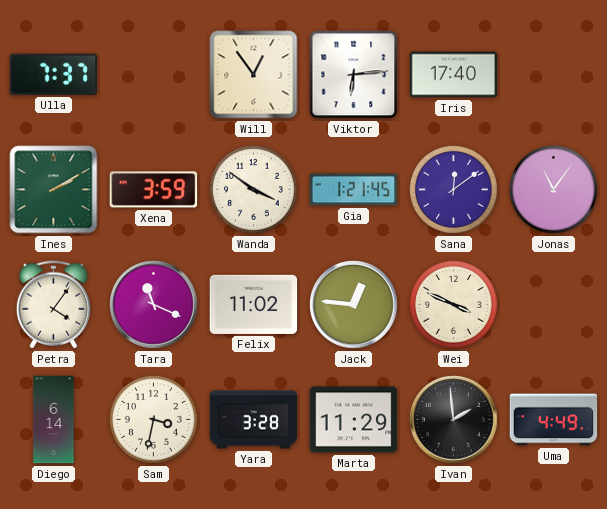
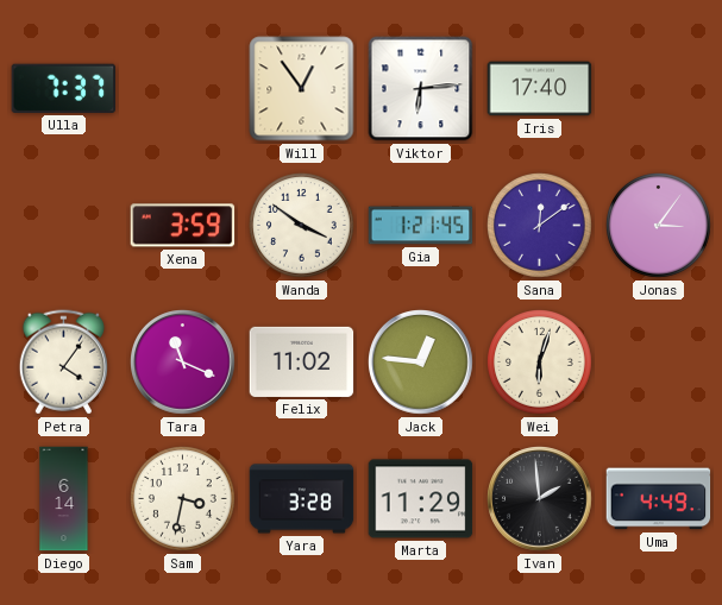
Ines: 2:10 -> none
Jonas: 11:06 -> 3:06
Wei: 3:49 -> 6:03
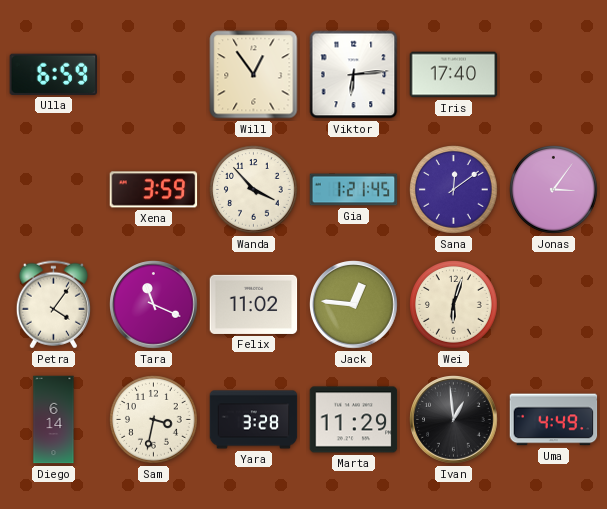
Ulla: 7:37 -> 6:59
Wanda: 3:51 -> 3:53
Ivan: 1:59 -> 12:59
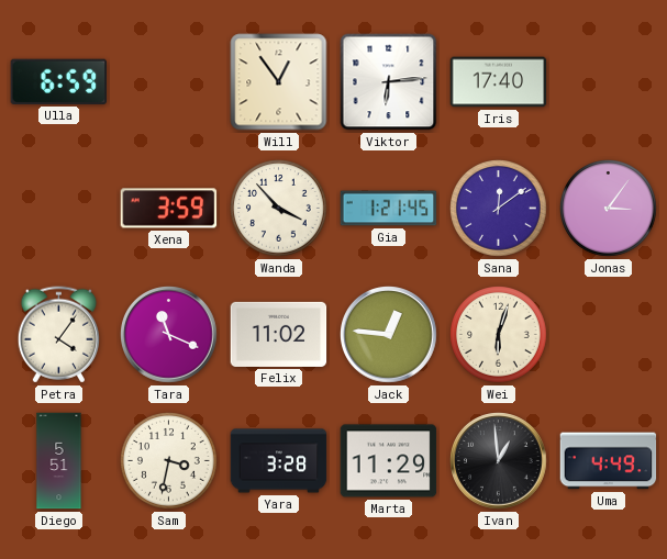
Diego: 6:14 -> 5:51
